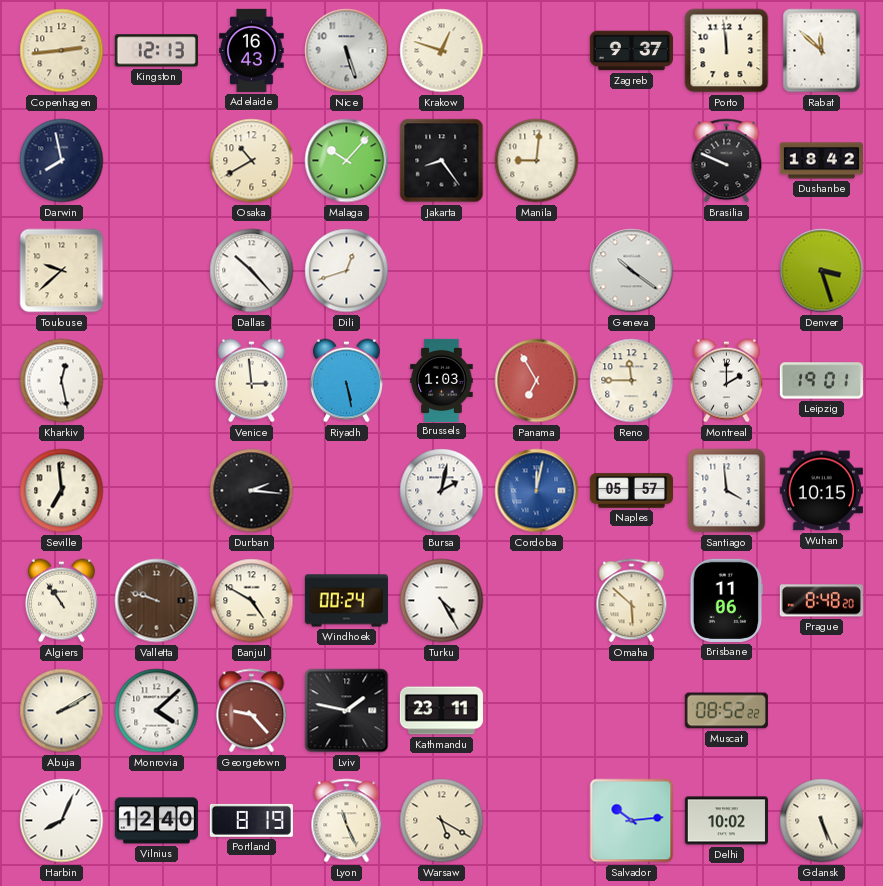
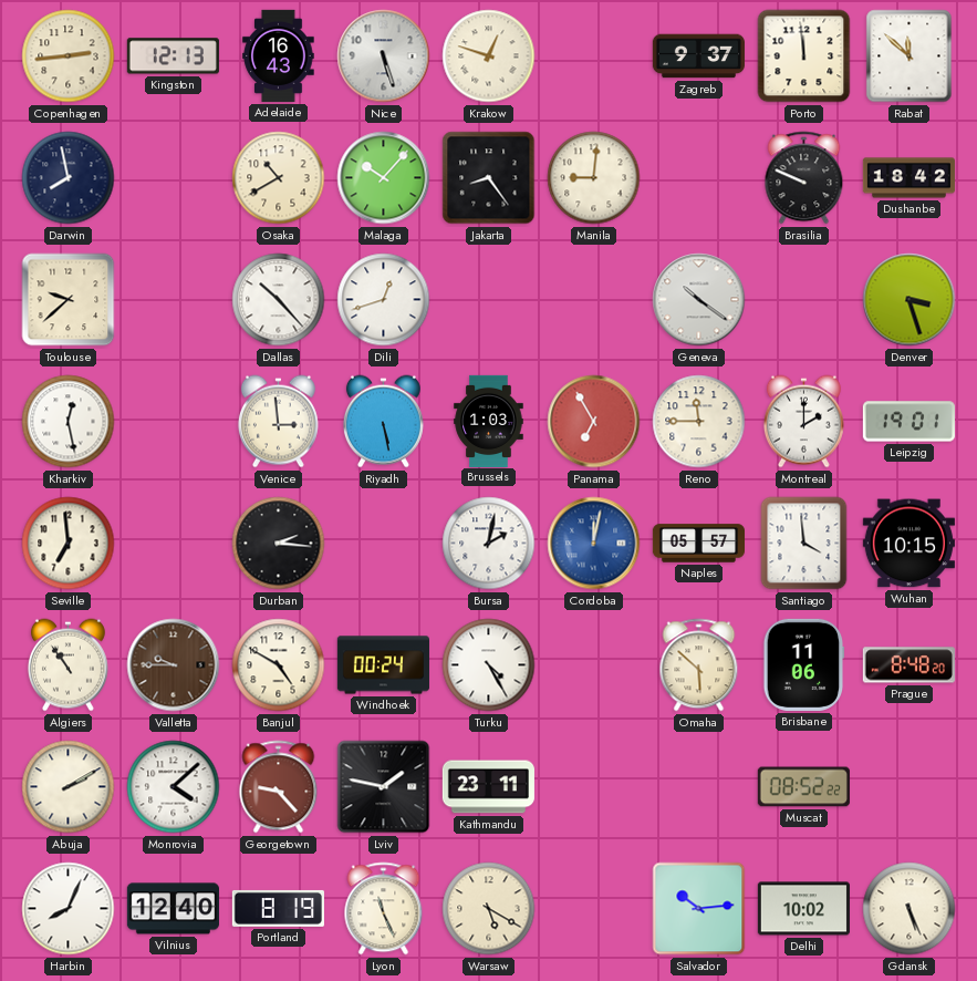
Valletta: 9:48 -> 9:45
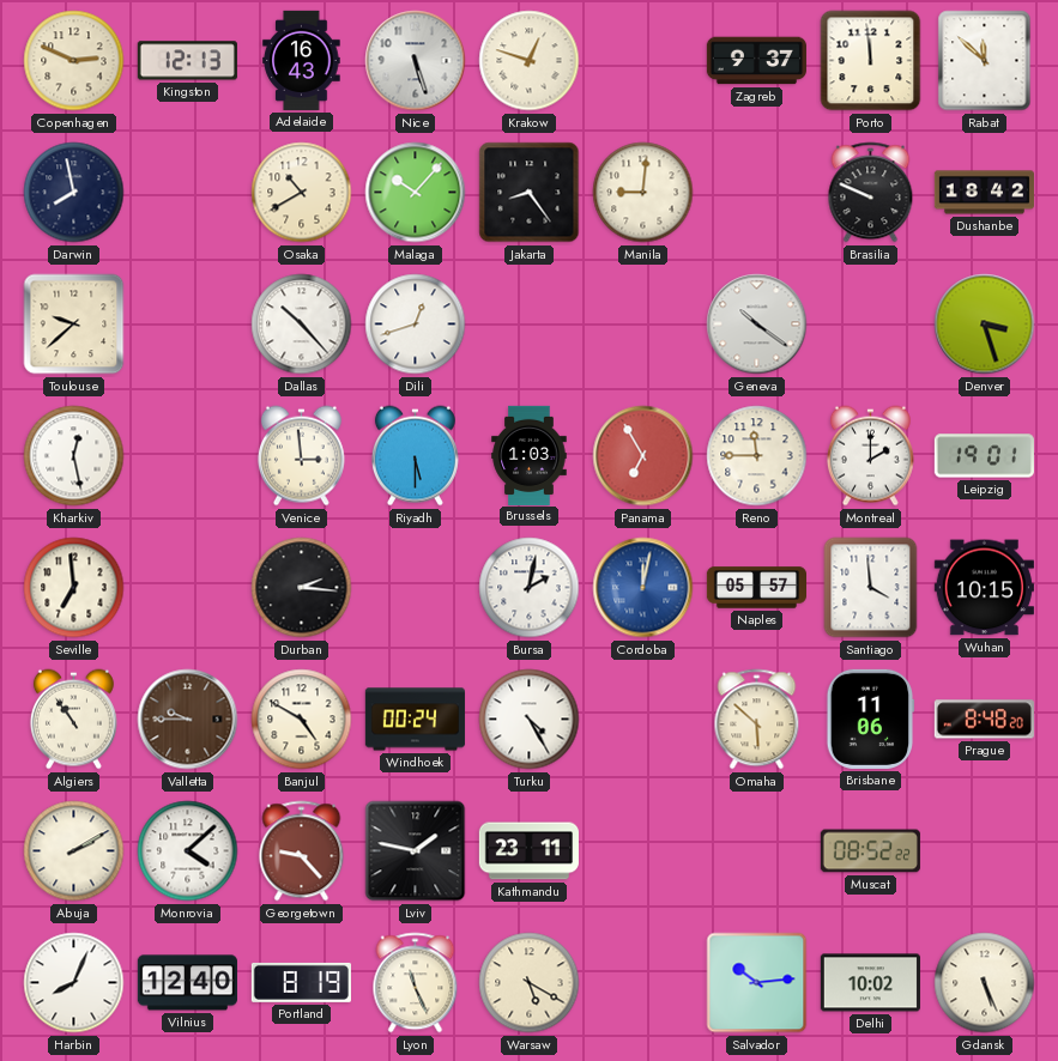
Copenhagen: 2:44 -> 2:49
Riyadh: 5:28 -> 5:30
